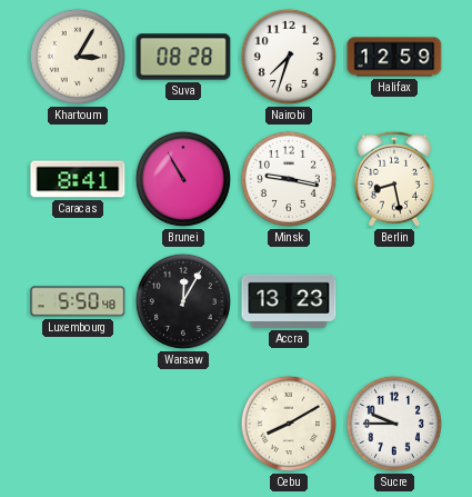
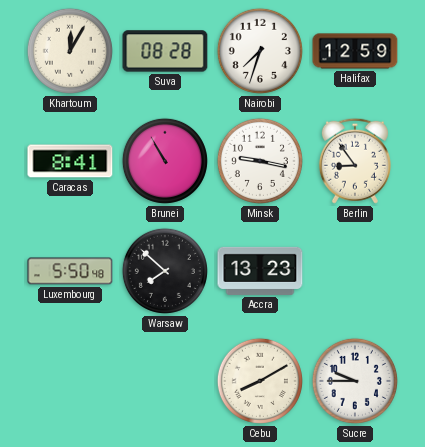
Khartoum: 3:05 -> 12:05
Berlin: 8:28 -> 8:54
Warsaw: 12:05 -> 7:52
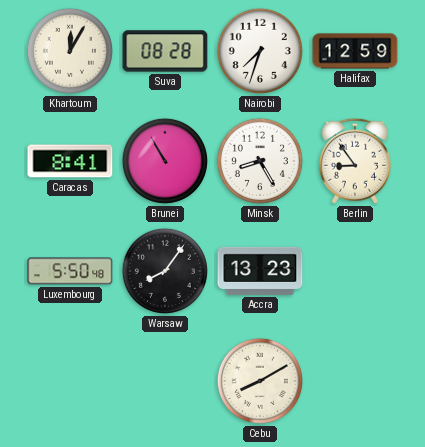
Minsk: 9:17 -> 8:25
Warsaw: 7:52 -> 8:06
Sucre: 9:45 -> none
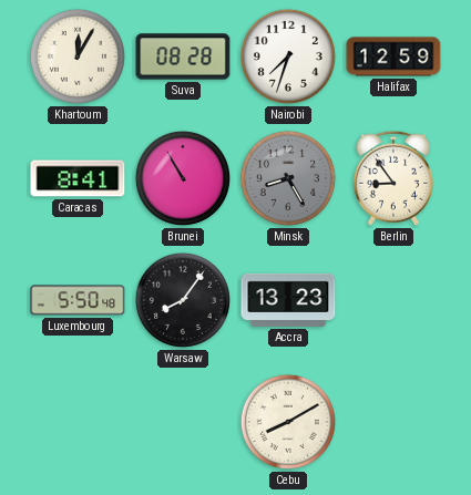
Minsk dial: white -> grey
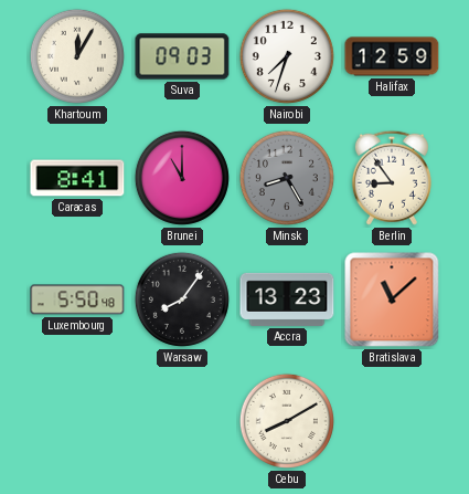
Suva: 08:28 -> 09:03
Brunei: 10:55 -> 11:00
Bratislava: none -> 11:08
